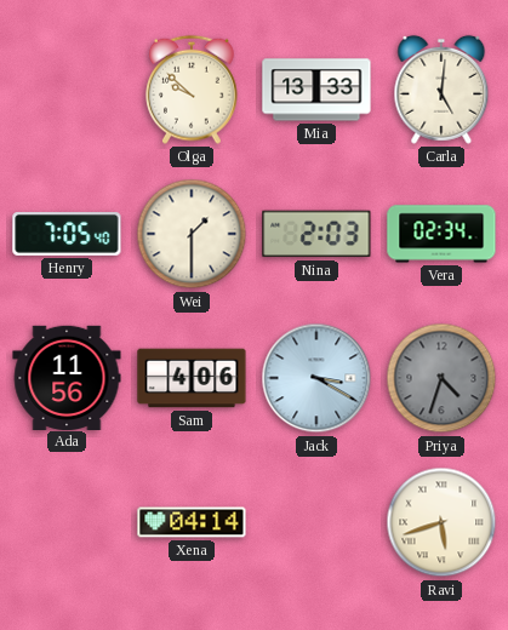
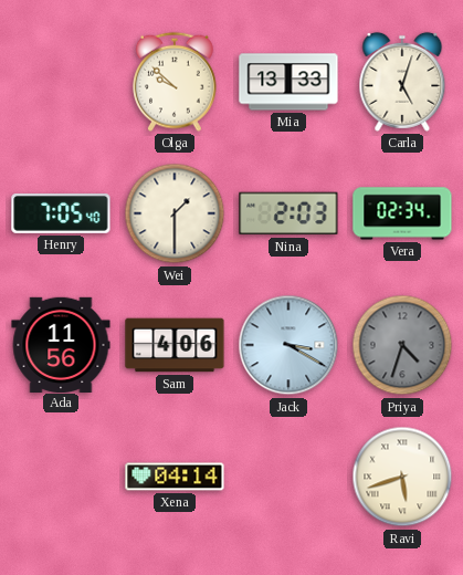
Carla: 5:01 -> 5:03
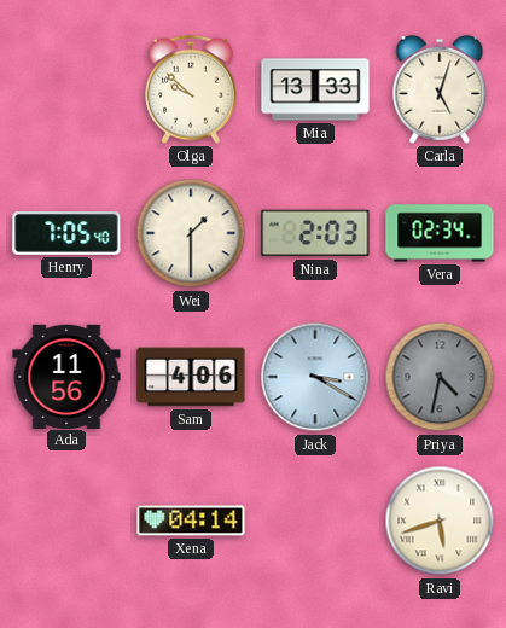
Priya: 4:33 -> 4:32
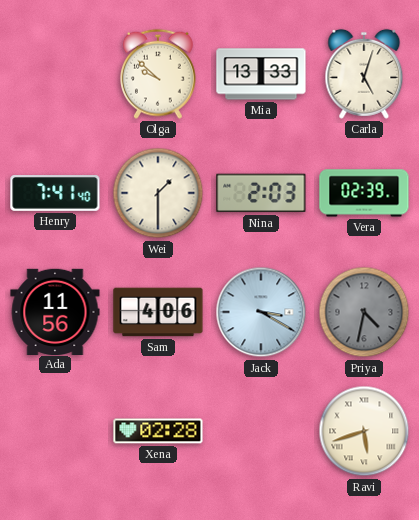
Henry: 7:05 -> 7:41
Vera: 02:34 -> 02:39
Xena: 04:14 -> 02:28
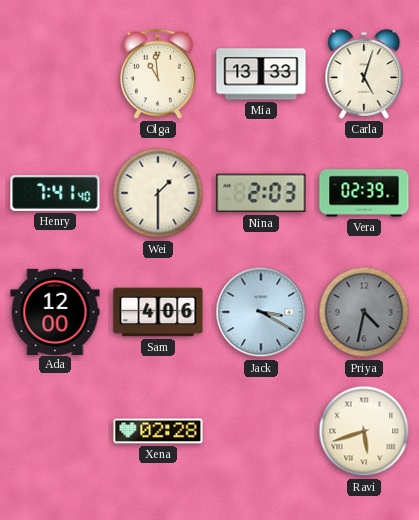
Olga: 9:52 -> 10:59
Ada: 11:56 -> 12:00
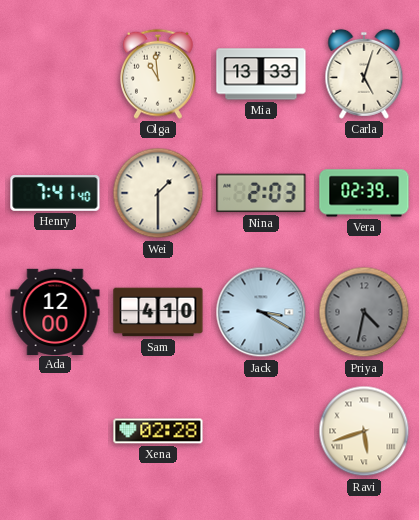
Sam: 4:06 -> 4:10
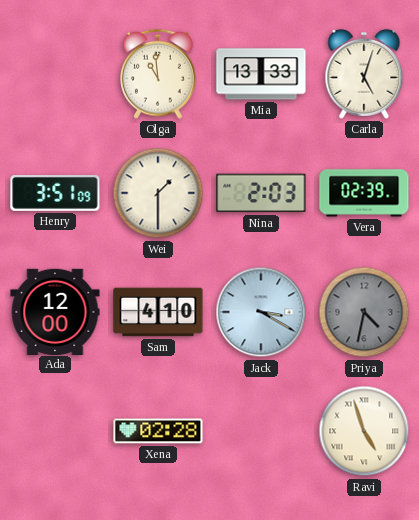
Henry: 7:41 -> 3:51
Ravi: 5:42 -> 4:57
